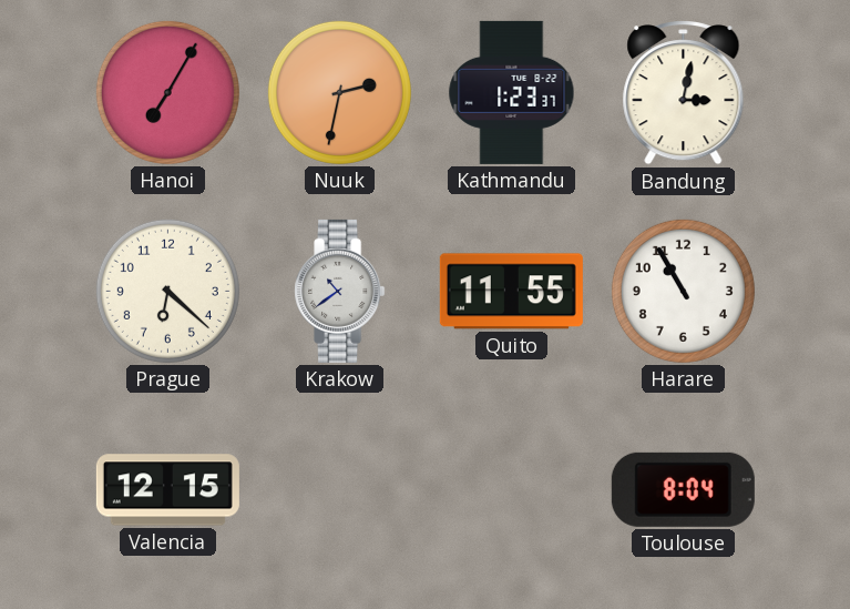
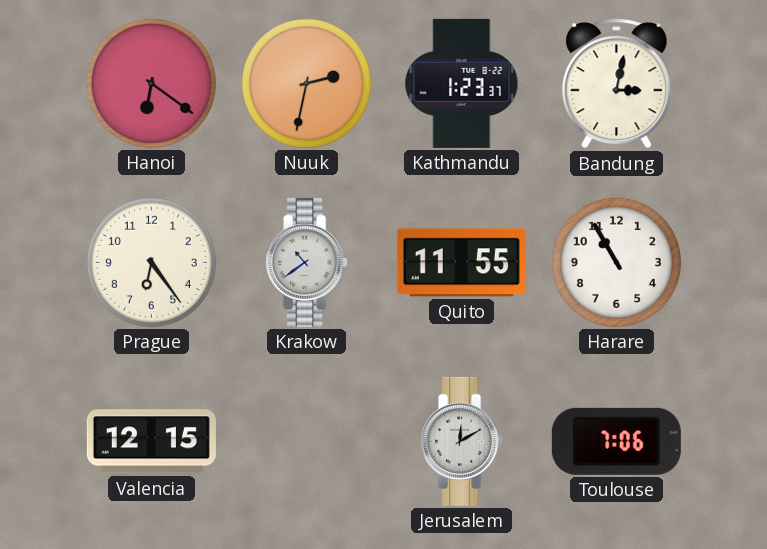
Hanoi: 7:05 -> 6:21
Prague: 6:22 -> 6:24
Jerusalem: none -> 12:10
Toulouse: 8:04 -> 7:06
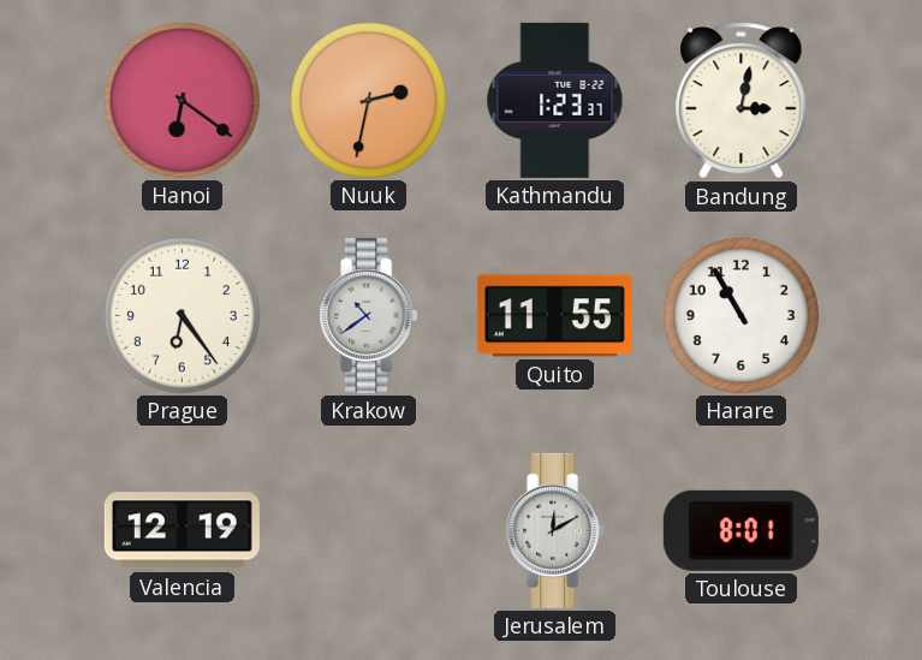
Valencia: 12:15 -> 12:19
Toulouse: 7:06 -> 8:01
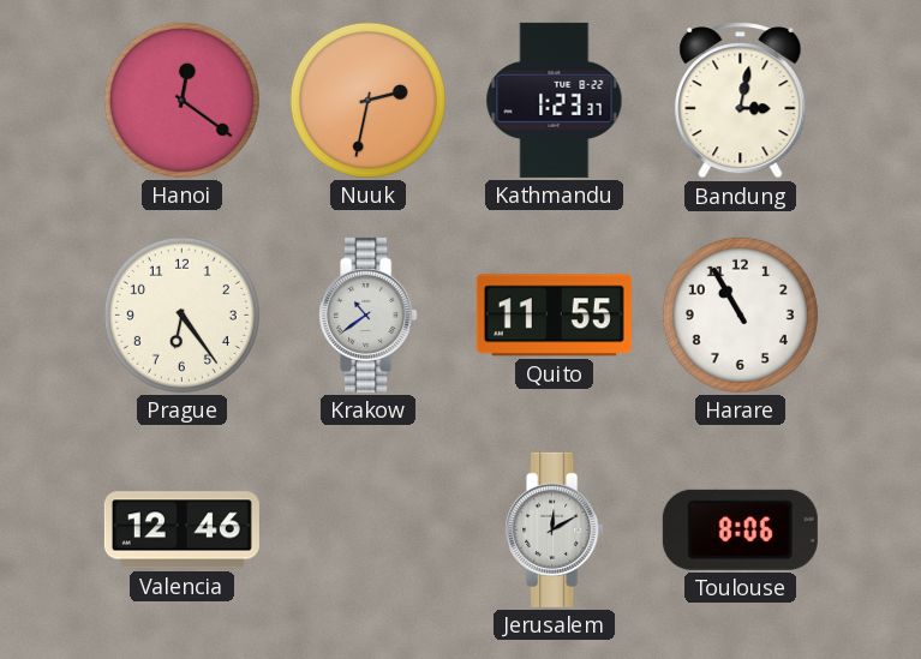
Hanoi: 6:21 -> 12:21
Valencia: 12:19 -> 12:46
Toulouse: 8:01 -> 8:06
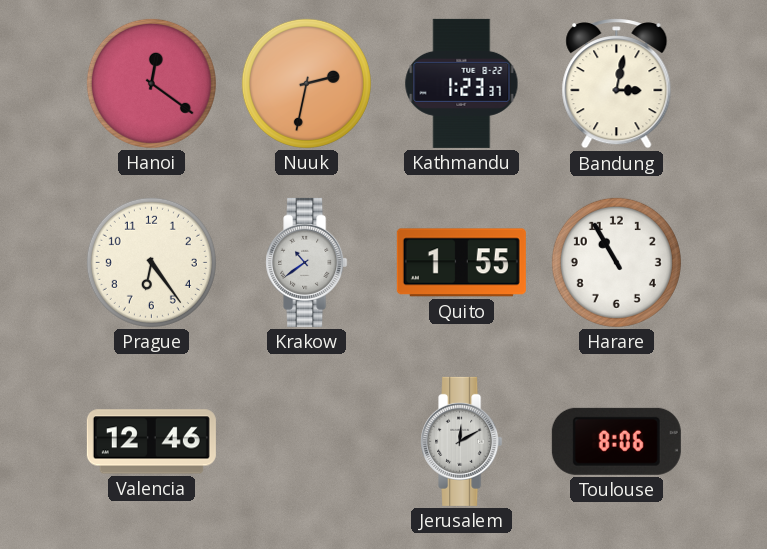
Quito: 11:55 -> 1:55
